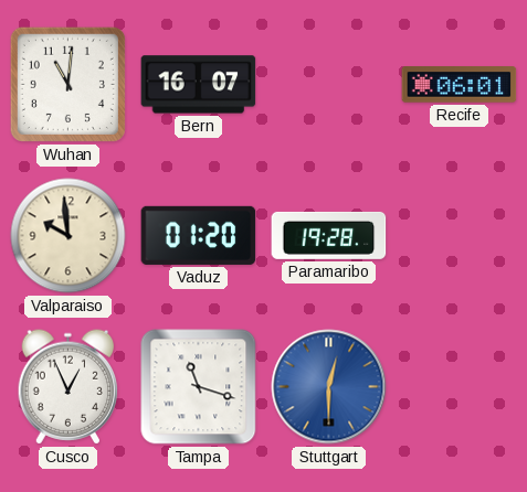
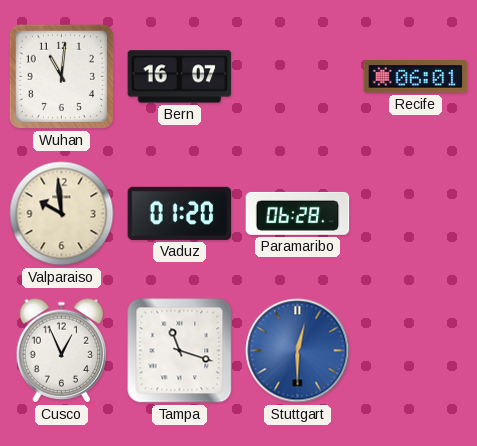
Paramaribo: 19:28 -> 06:28
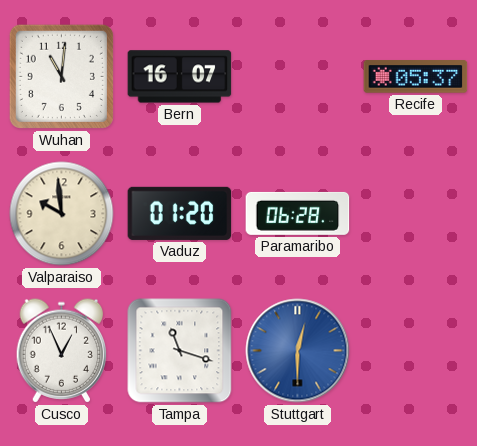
Recife: 06:01 -> 05:37
